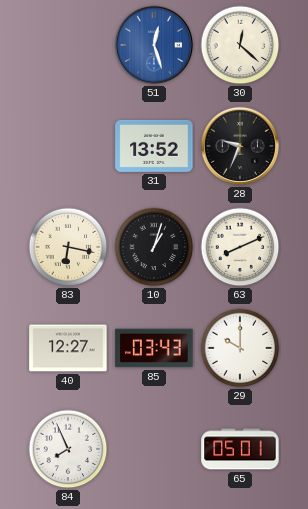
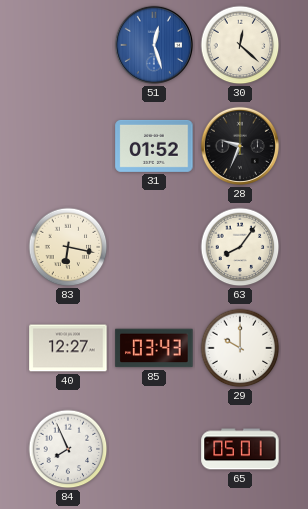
31: 13:52 -> 01:52
10: 1:03 -> none
63: 8:11 -> 8:06
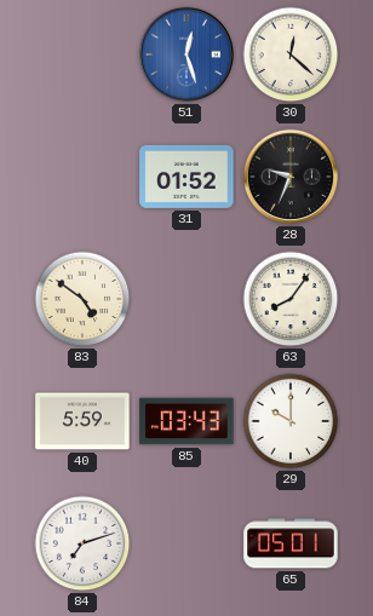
83: 6:17 -> 4:51
40: 12:27 -> 5:59
84: 7:56 -> 7:12
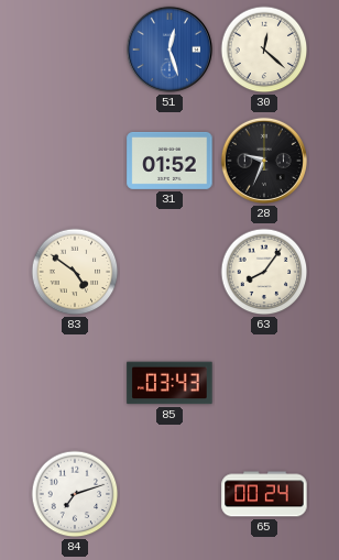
40: 5:59 -> none
29: 10:00 -> none
65: 05:01 -> 00:24
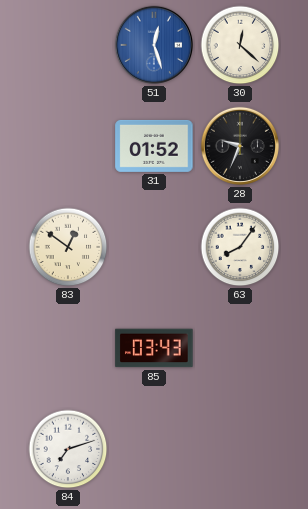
83: 4:51 -> 12:51
65: 00:24 -> none
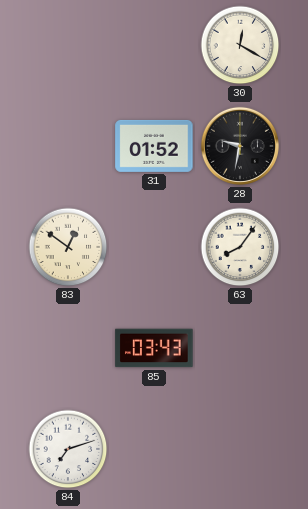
51: 12:27 -> none
30: 12:22 -> 12:20
28: 9:34 -> 9:32
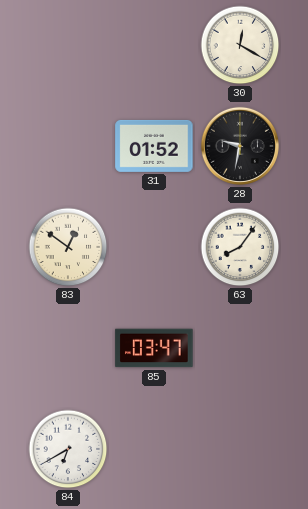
85: 03:43 -> 03:47
84: 7:12 -> 6:40
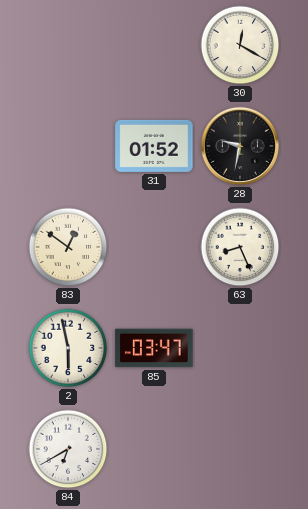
63: 8:06 -> 8:26
2: none -> 5:58
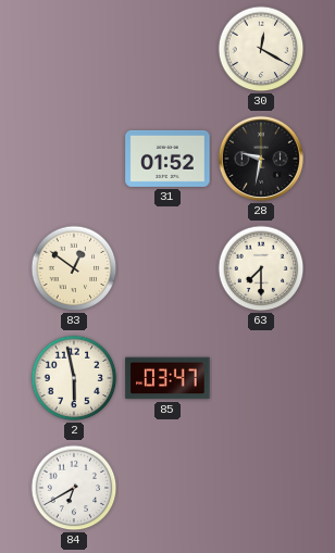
63: 8:26 -> 7:30
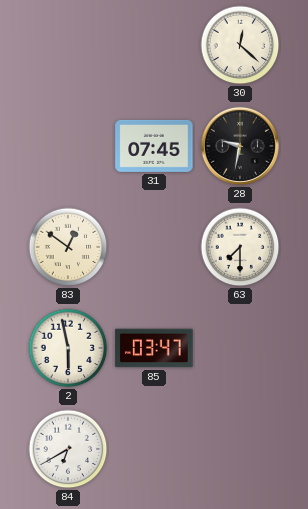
30: 12:20 -> 12:22
31: 01:52 -> 07:45
